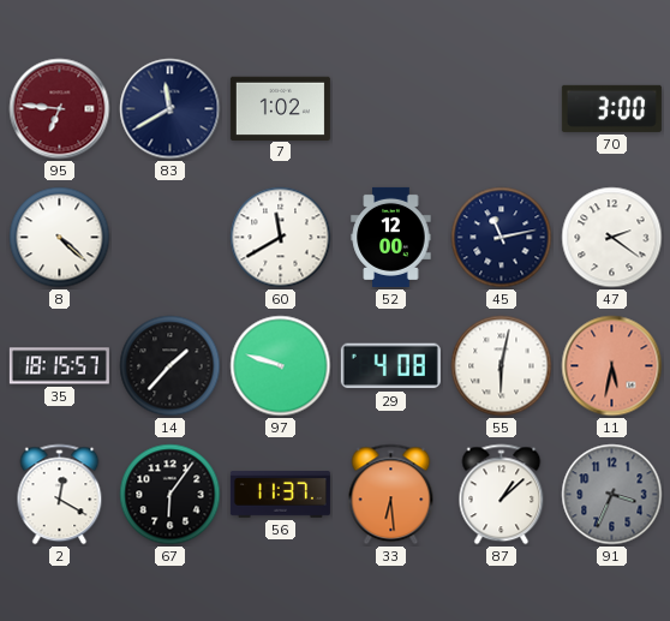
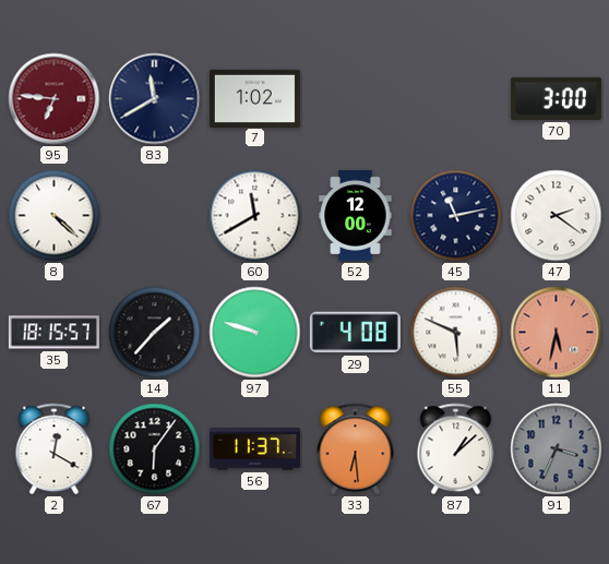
55: 6:02 -> 5:49
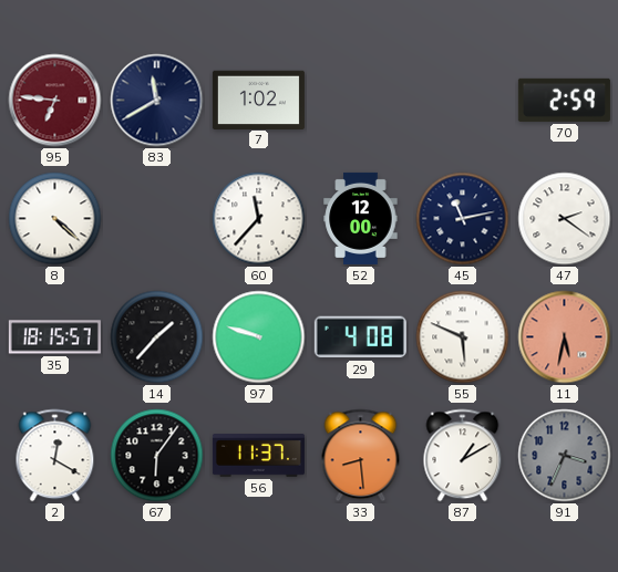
70: 3:00 -> 2:59
60: 11:40 -> 11:37
33: 6:29 -> 8:29
87: 1:08 -> 1:10
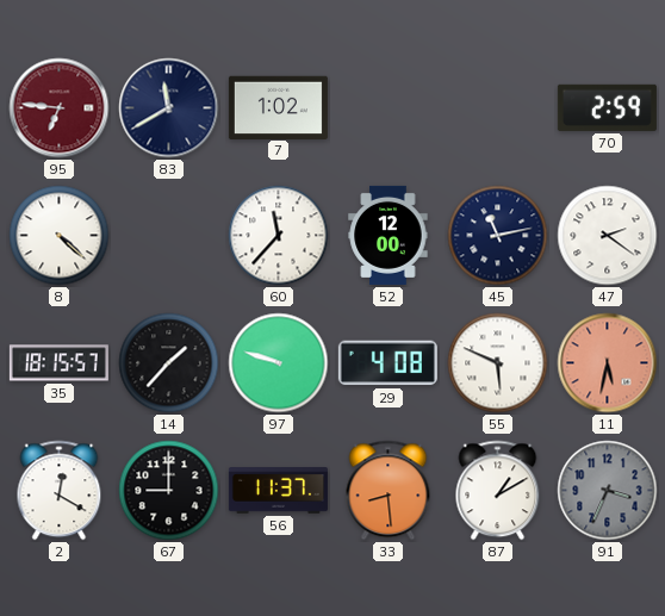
67: 6:06 -> 9:00
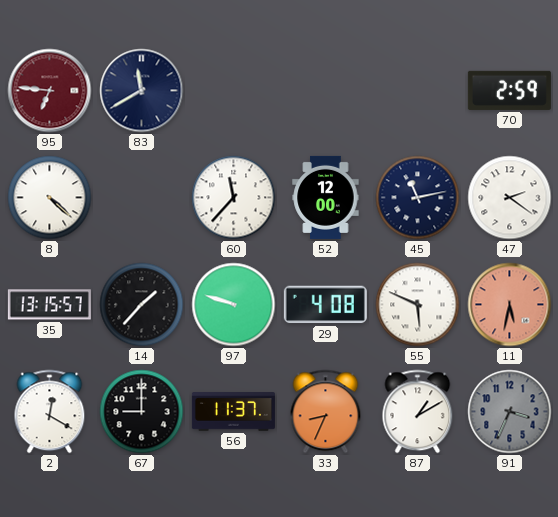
7: 1:02 -> none
35: 18:15 -> 13:15
33: 8:29 -> 8:34
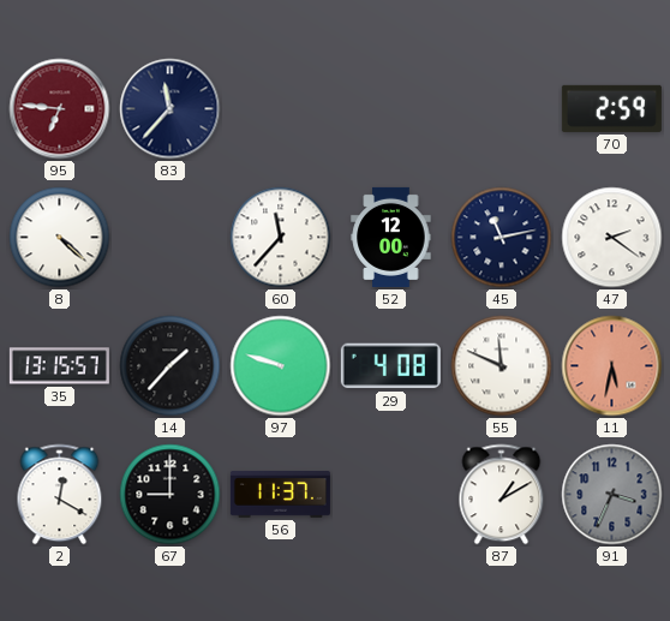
83: 11:40 -> 11:37
55: 5:49 -> 11:49
33: 8:34 -> none
